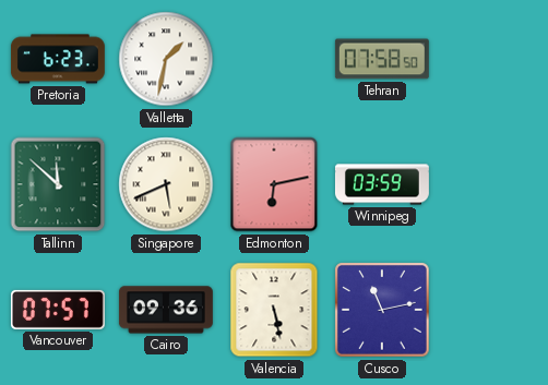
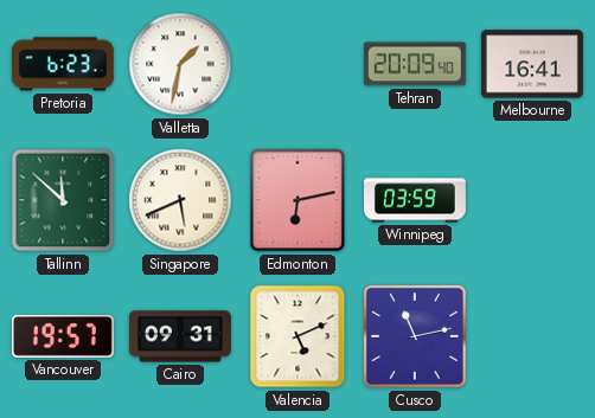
Tehran: 07:58 -> 20:09
Melbourne: none -> 16:41
Vancouver: 07:57 -> 19:57
Cairo: 09:36 -> 09:31
Valencia: 5:28 -> 5:11
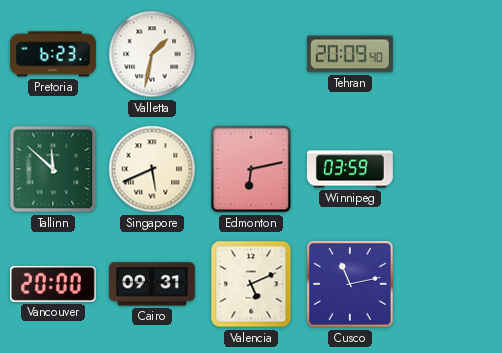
Melbourne: 16:41 -> none
Vancouver: 19:57 -> 20:00
